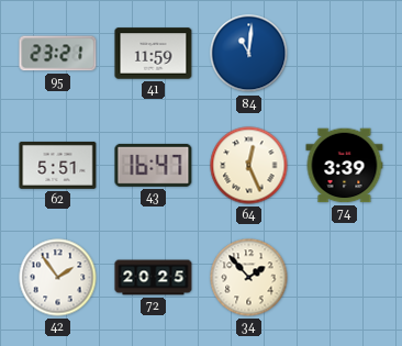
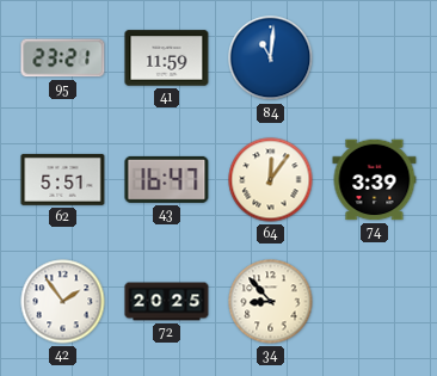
64: 12:26 -> 12:06
34: 1:53 -> 8:53
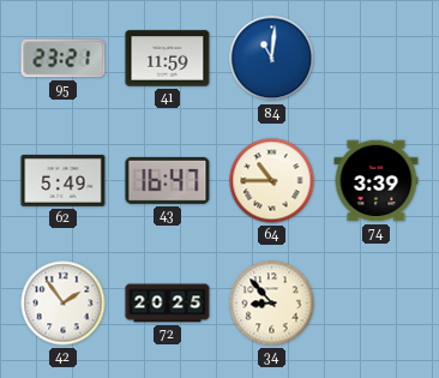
62: 5:51 -> 5:49
64: 12:06 -> 10:45
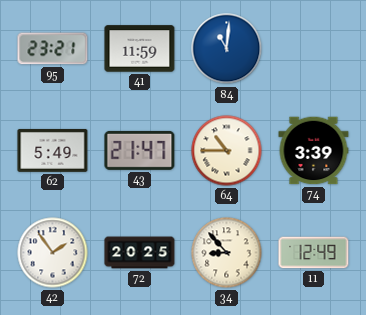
43: 16:47 -> 21:47
11: none -> 12:49
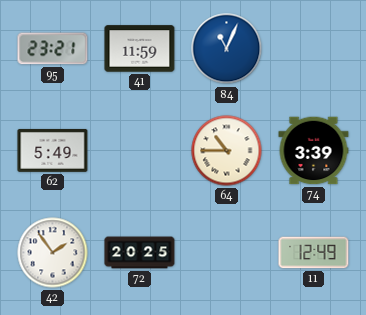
84: 11:01 -> 11:04
43: 21:47 -> none
34: 8:53 -> none
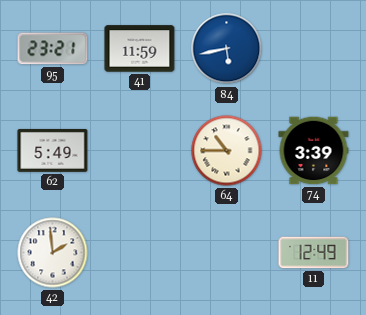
84: 11:04 -> 5:43
42: 1:54 -> 1:59
72: 20:25 -> none
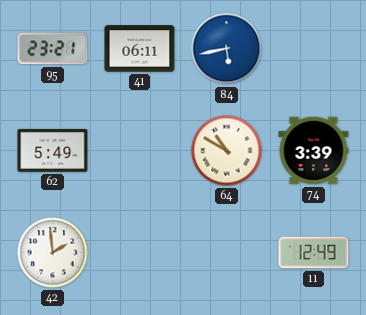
41: 11:59 -> 06:11
64: 10:45 -> 10:50
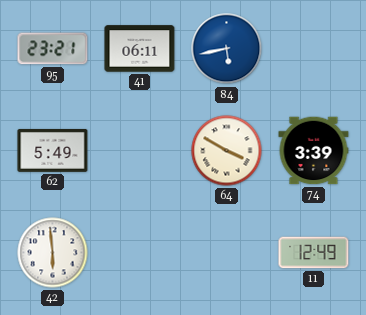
64: 10:50 -> 3:50
42: 1:59 -> 5:59
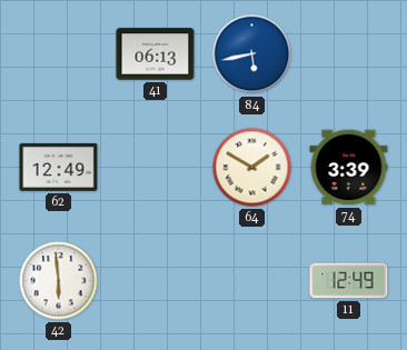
95: 23:21 -> none
41: 06:11 -> 06:13
62: 5:49 -> 12:49
64: 3:50 -> 1:50
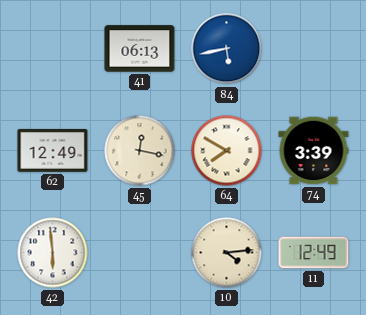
45: none -> 12:17
64: 1:50 -> 7:50
10: none -> 4:14
